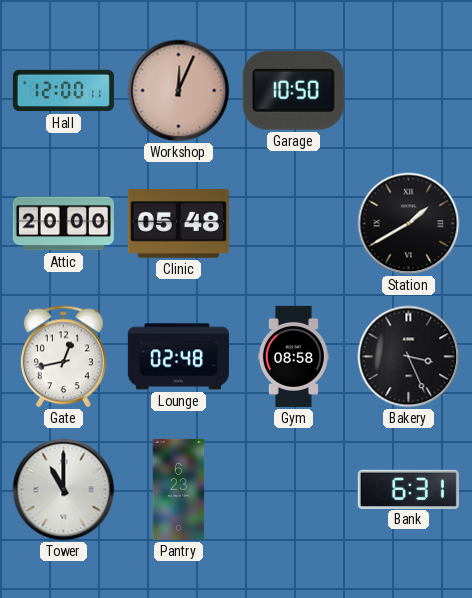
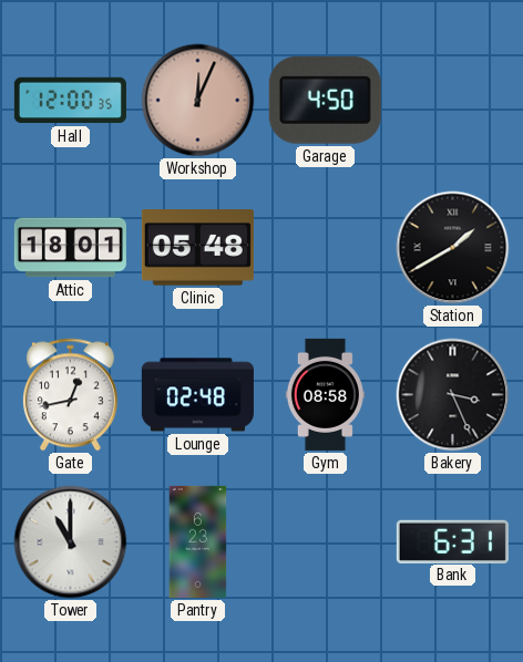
Hall: 12:00:11 -> 12:00:35
Garage: 10:50 -> 4:50
Attic: 20:00 -> 18:01
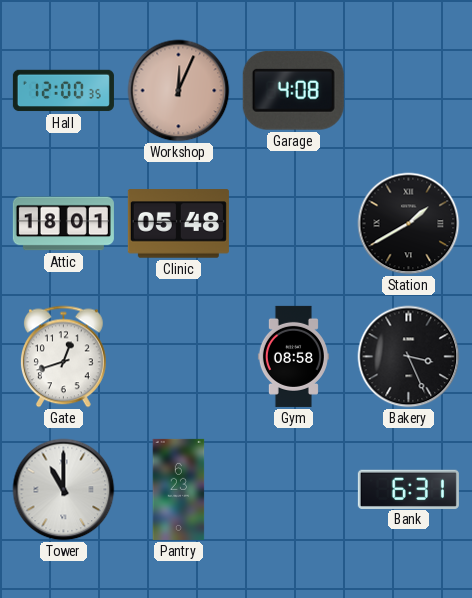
Garage: 4:50 -> 4:08
Gate: 12:43 -> 12:42
Lounge: 02:48 -> none
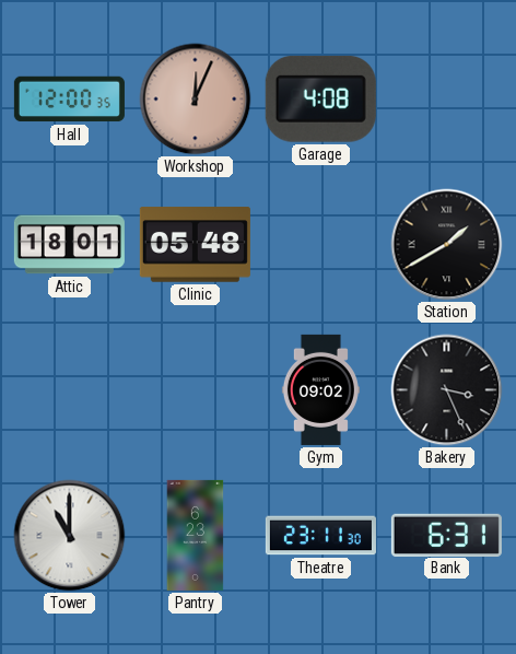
Gate: 12:42 -> none
Gym: 08:58 -> 09:02
Theatre: none -> 23:11
